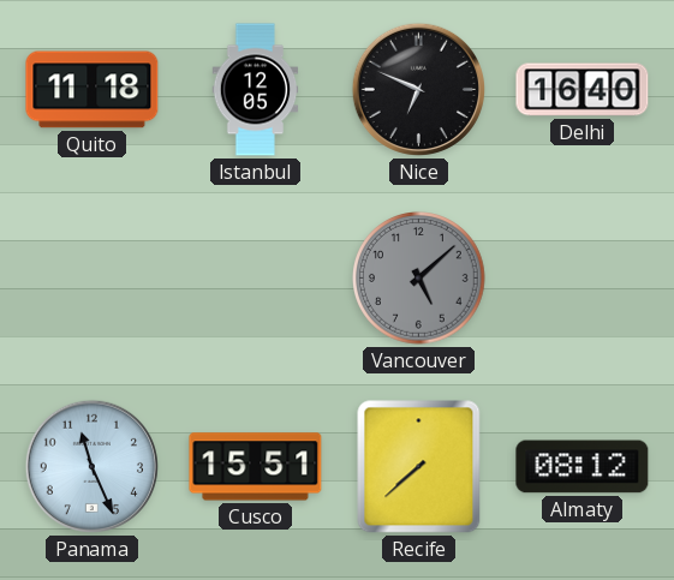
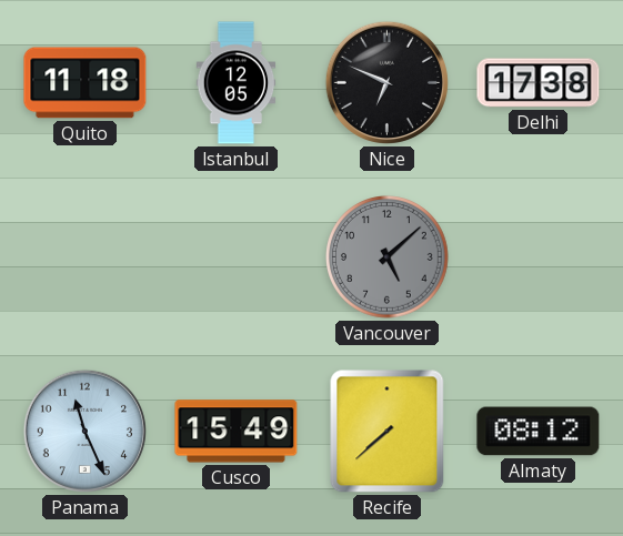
Delhi: 16:40 -> 17:38
Cusco: 15:51 -> 15:49
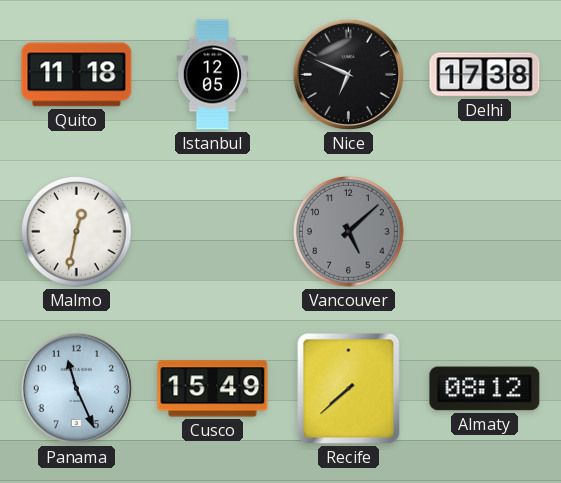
Malmo: none -> 12:32
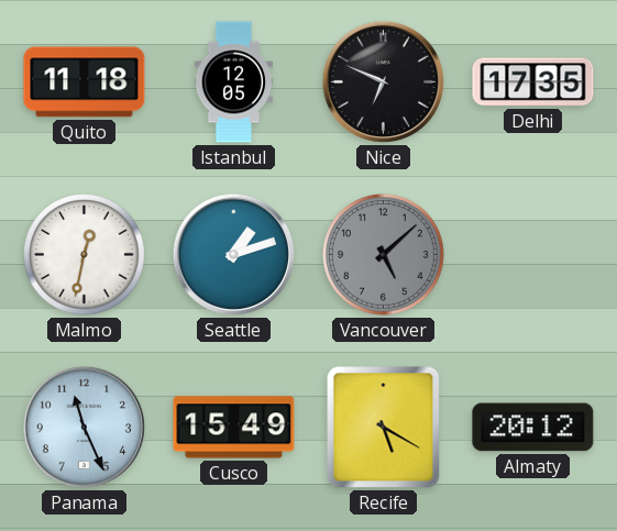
Delhi: 17:38 -> 17:35
Seattle: none -> 1:12
Recife: 7:38 -> 5:20
Almaty: 08:12 -> 20:12
